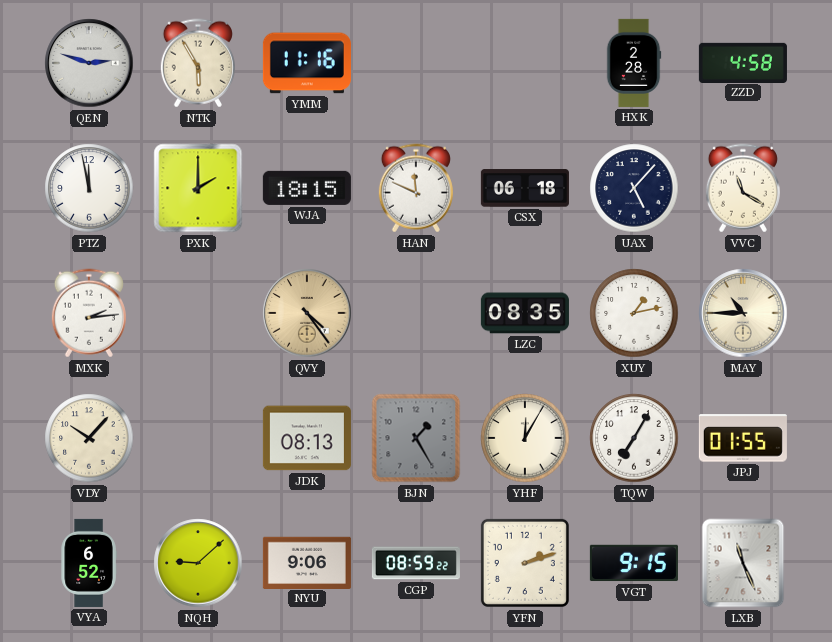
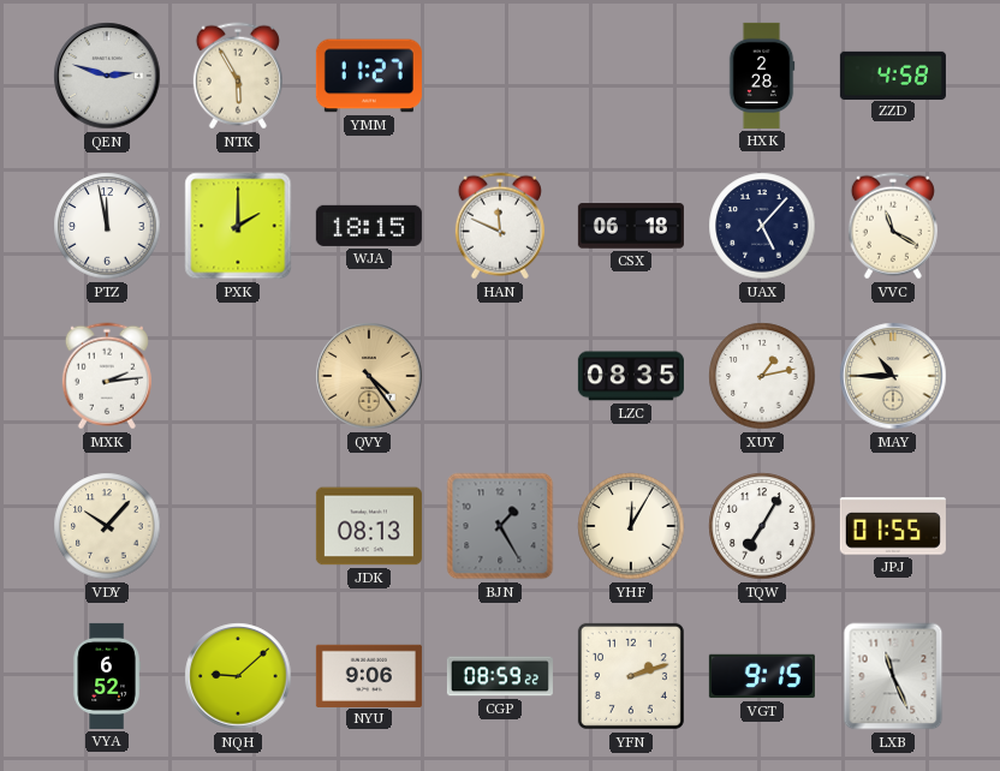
YMM: 11:16 -> 11:27
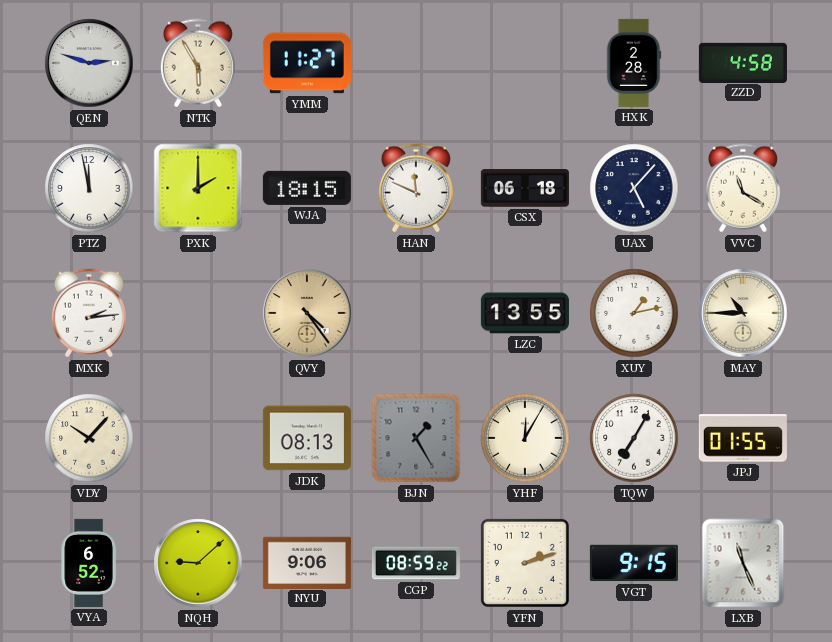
LZC: 08:35 -> 13:55
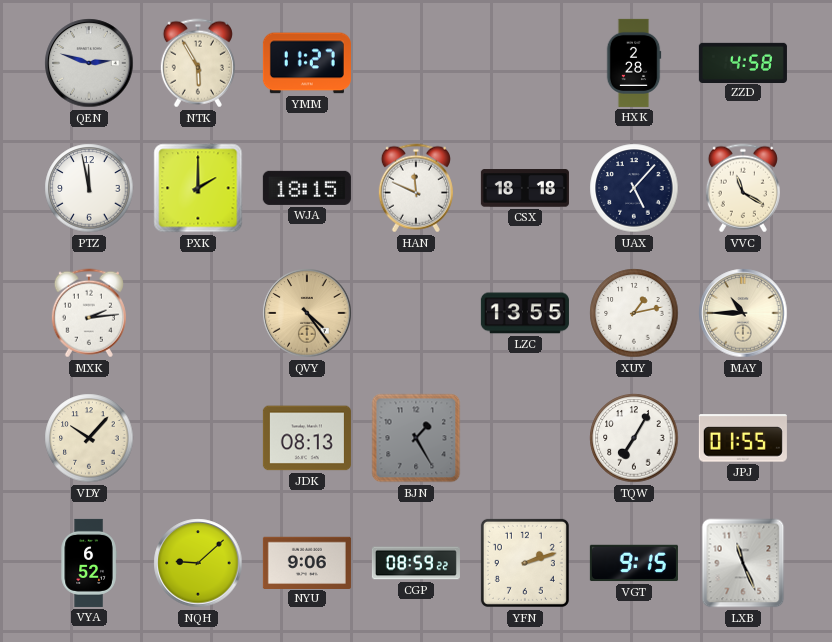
CSX: 06:18 -> 18:18
YHF: 12:05 -> none
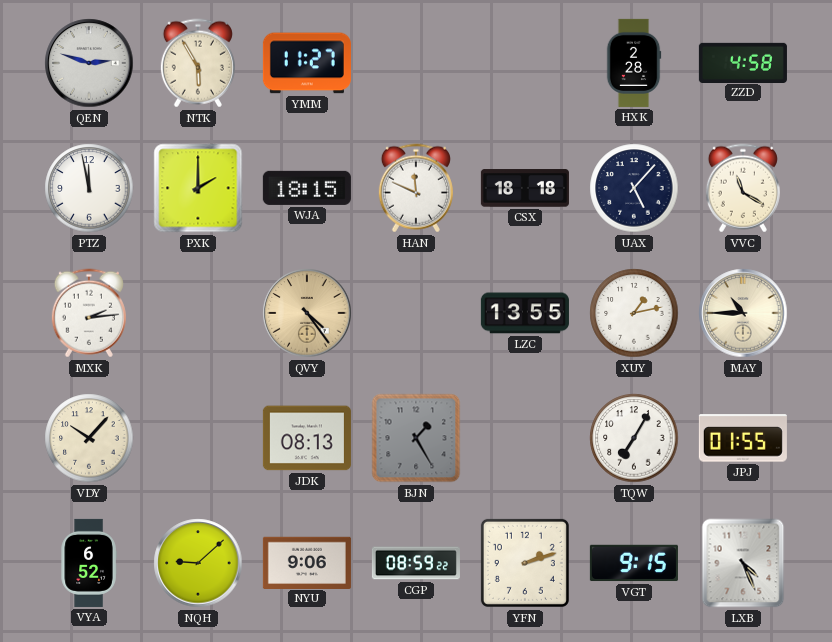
LXB: 11:26 -> 4:26
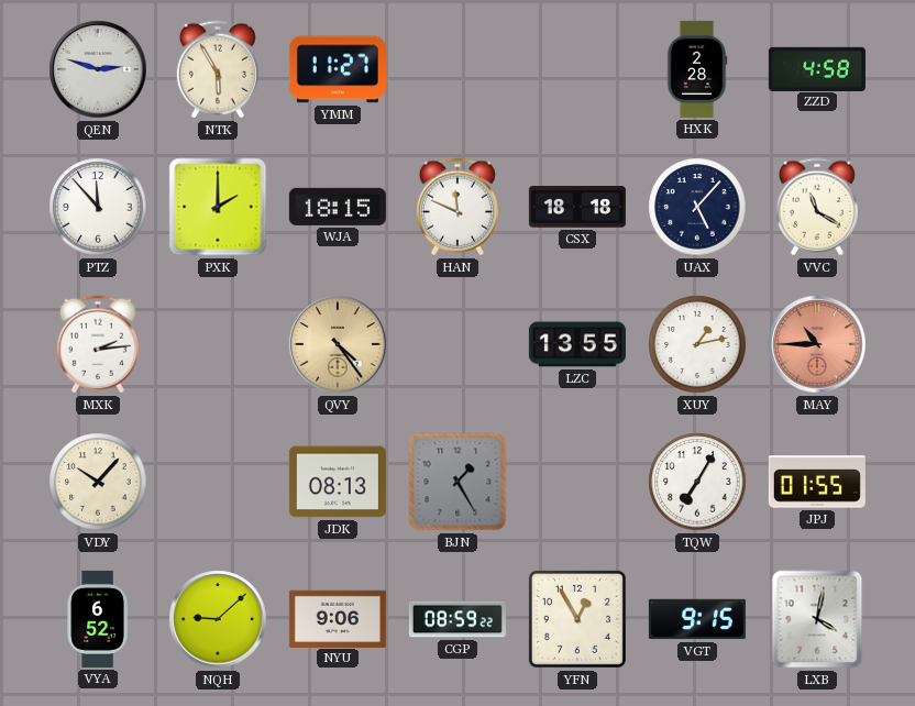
PTZ: 11:58 -> 11:53
MAY dial: cream -> salmon
YFN: 2:12 -> 12:55
LXB: 4:26 -> 4:02
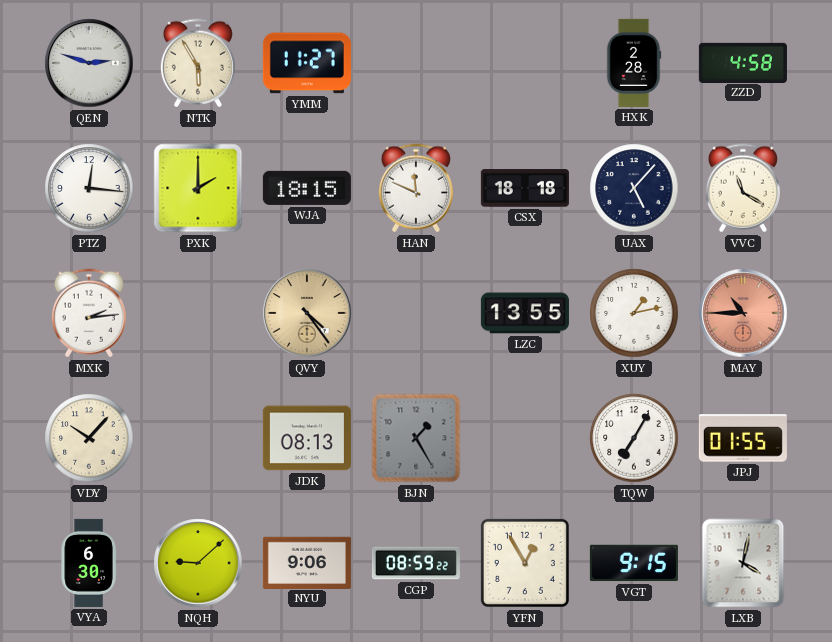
PTZ: 11:53 -> 12:16
VYA: 6:52 -> 6:30
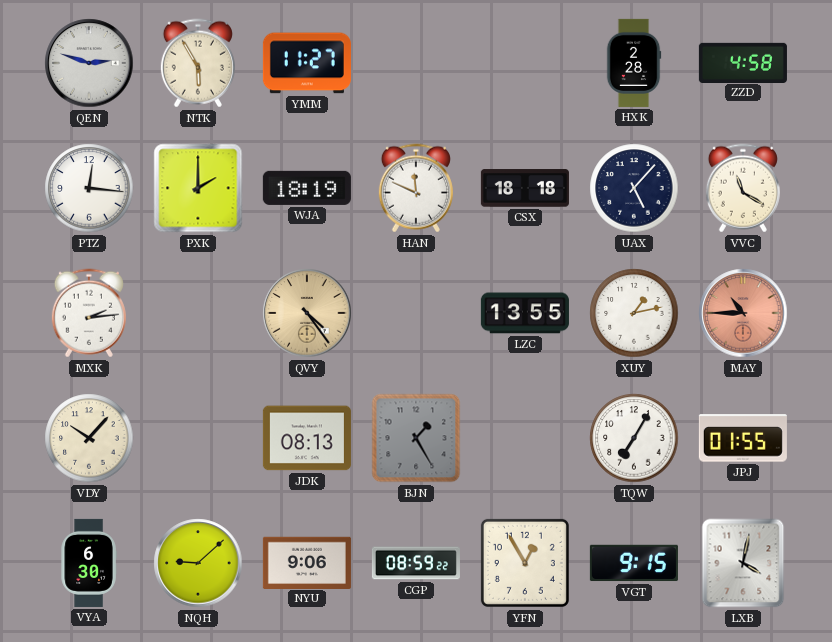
WJA: 18:15 -> 18:19
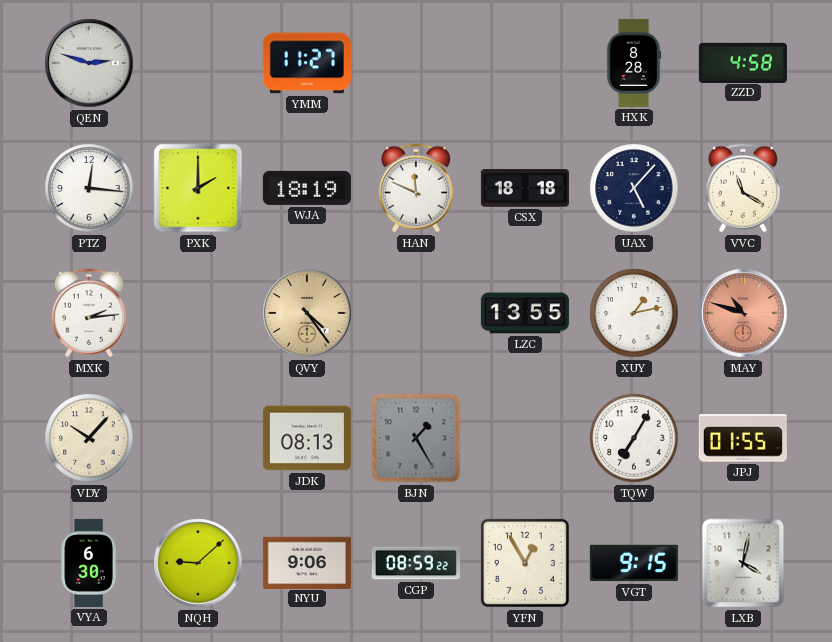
NTK: 5:55 -> none
HXK: 2:28 -> 8:28
MAY: 10:45 -> 10:48
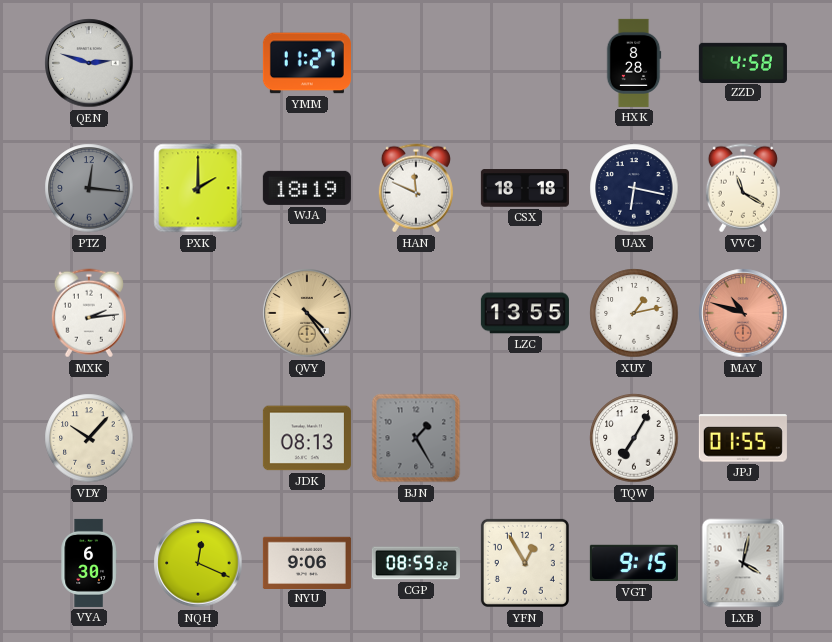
PTZ dial: white -> grey
UAX: 5:07 -> 6:17
NQH: 9:08 -> 12:19
